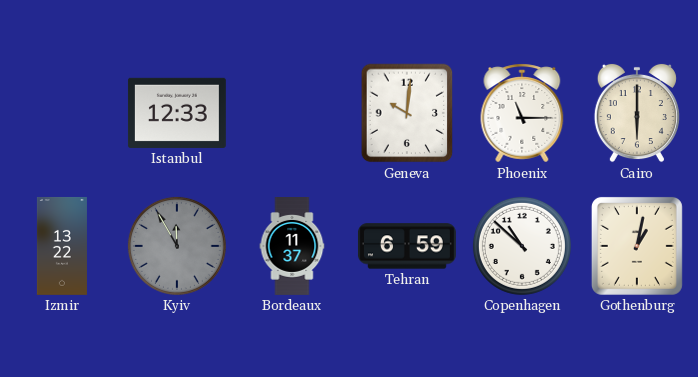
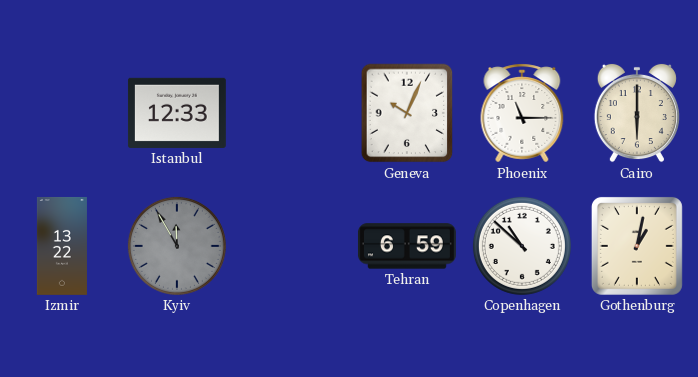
Geneva: 10:01 -> 10:04
Bordeaux: 11:37 -> none
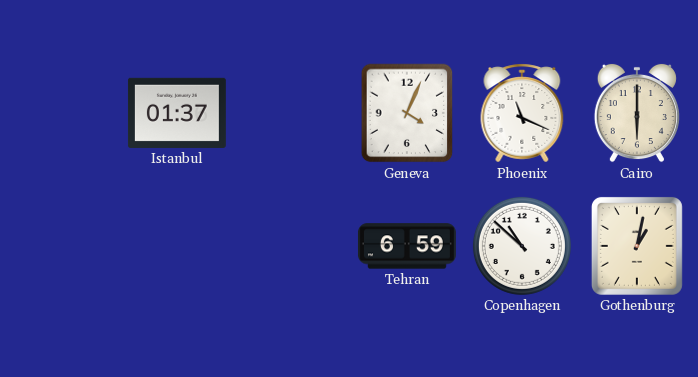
Istanbul: 12:33 -> 01:37
Geneva: 10:04 -> 4:04
Phoenix: 11:15 -> 11:19
Izmir: 13:22 -> none
Kyiv: 11:55 -> none
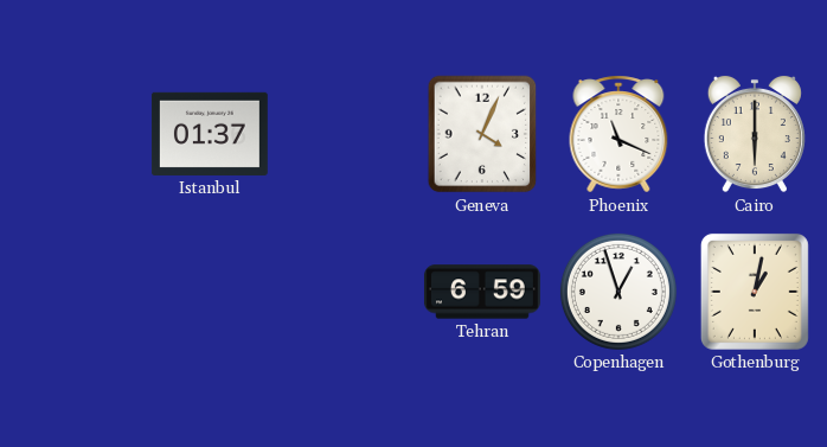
Copenhagen: 10:52 -> 12:57
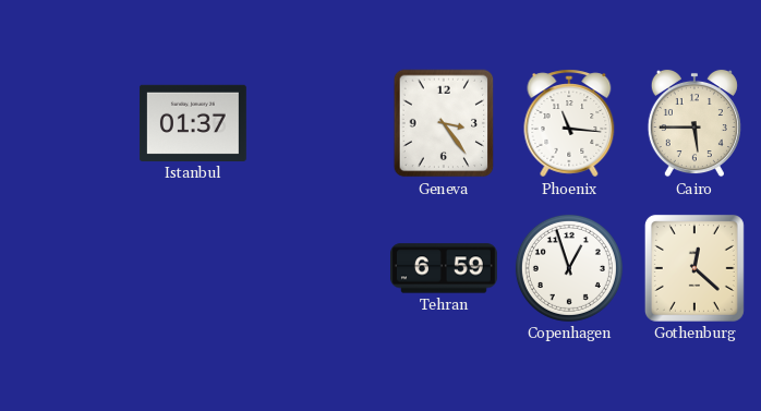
Geneva: 4:04 -> 3:24
Phoenix: 11:19 -> 11:16
Cairo: 6:00 -> 5:45
Gothenburg: 1:02 -> 12:22
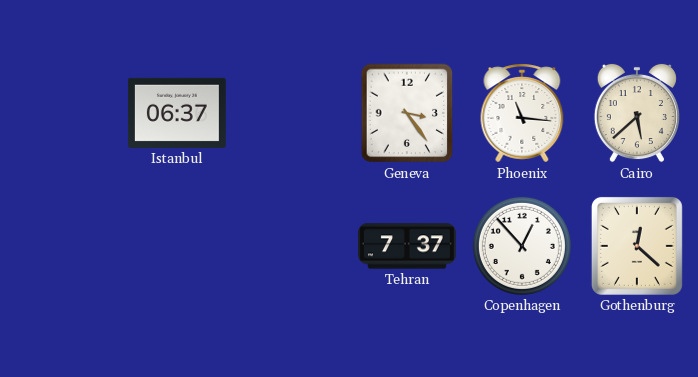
Istanbul: 01:37 -> 06:37
Cairo: 5:45 -> 5:38
Tehran: 6:59 -> 7:37
Copenhagen: 12:57 -> 12:53
